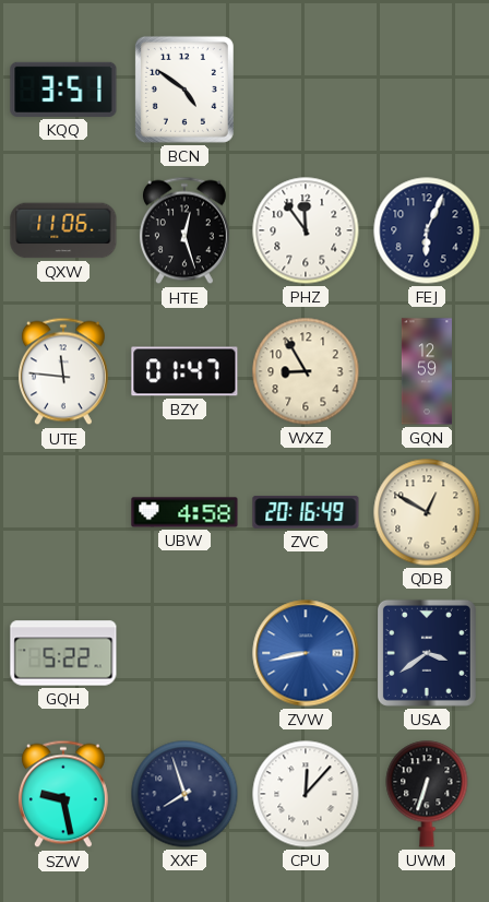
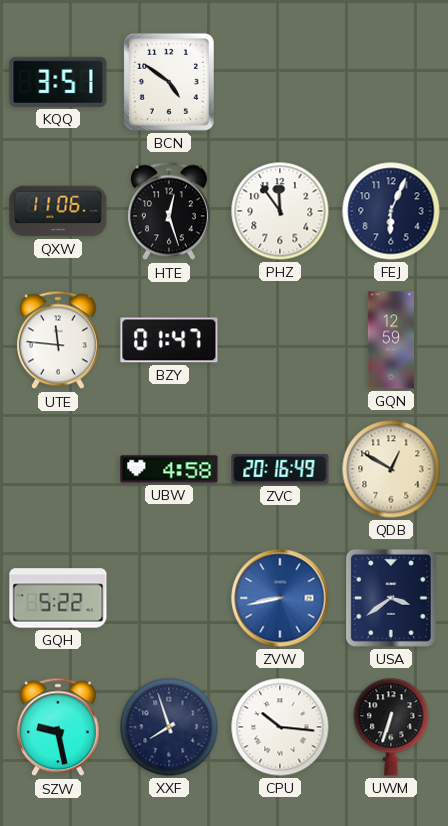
WXZ: 8:55 -> none
CPU: 12:07 -> 10:16
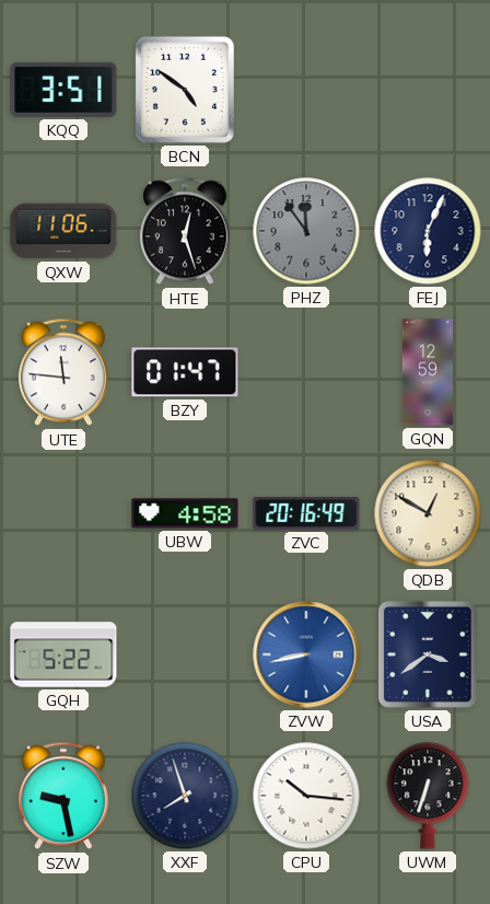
PHZ dial: white -> grey
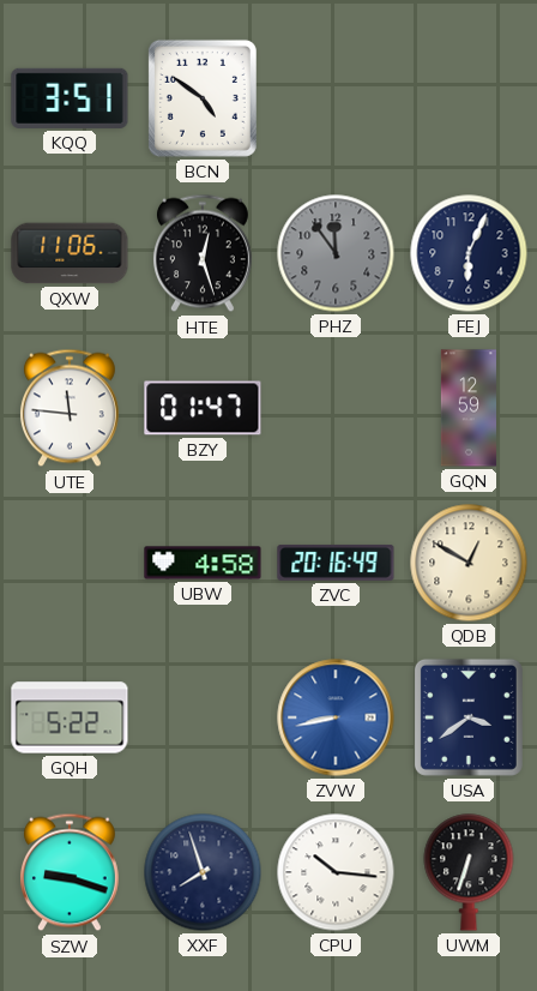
SZW: 9:28 -> 9:18
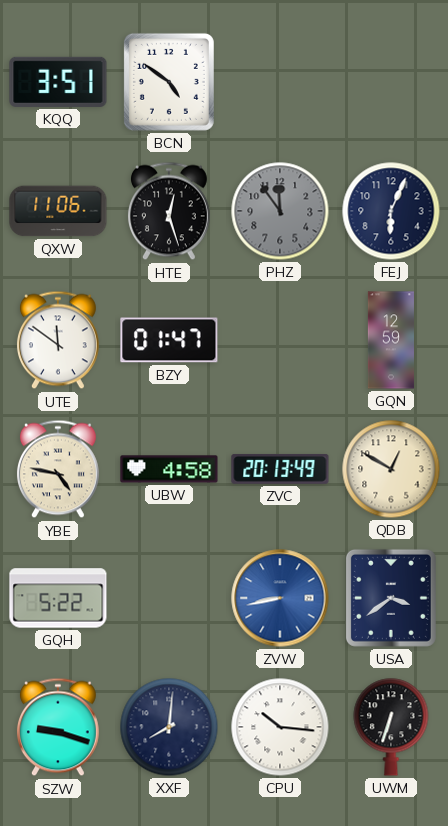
UTE: 11:46 -> 11:51
YBE: none -> 4:47
ZVC: 20:16 -> 20:13
XXF: 7:57 -> 8:01
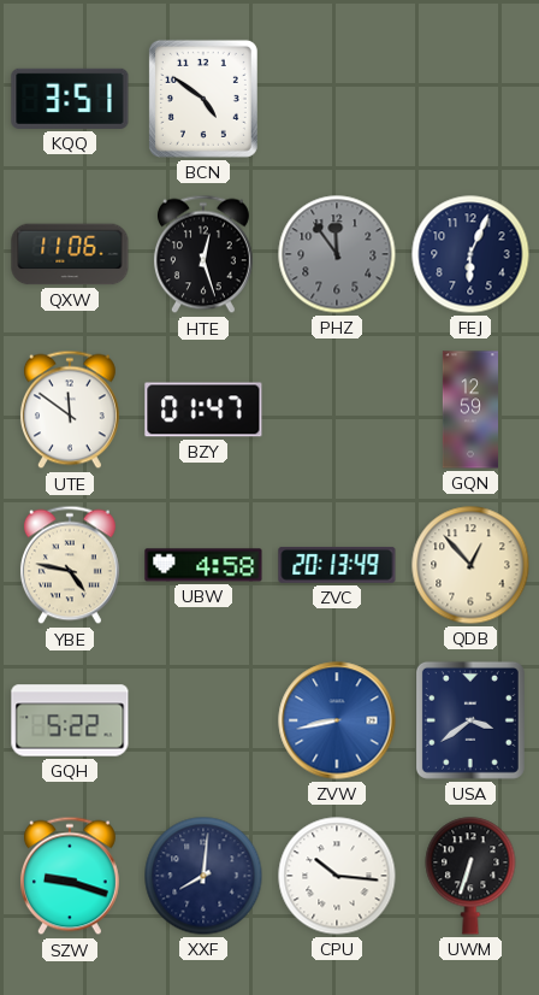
QDB: 12:50 -> 12:53
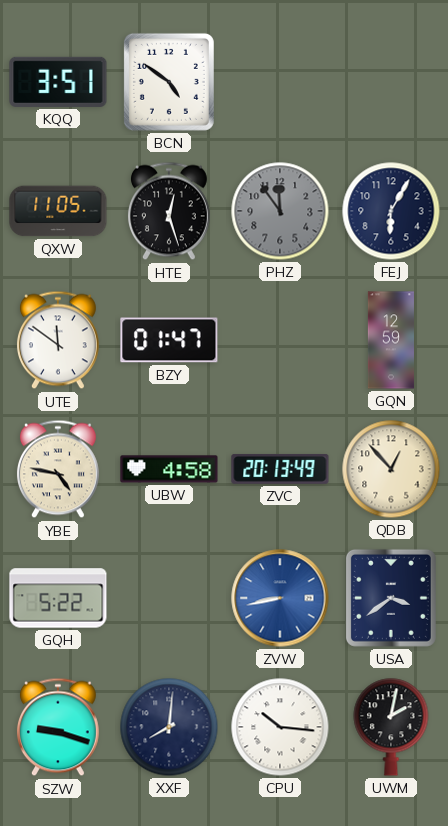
QXW: 11:06 -> 11:05
FEJ: 6:04 -> 6:05
UWM: 6:33 -> 2:02
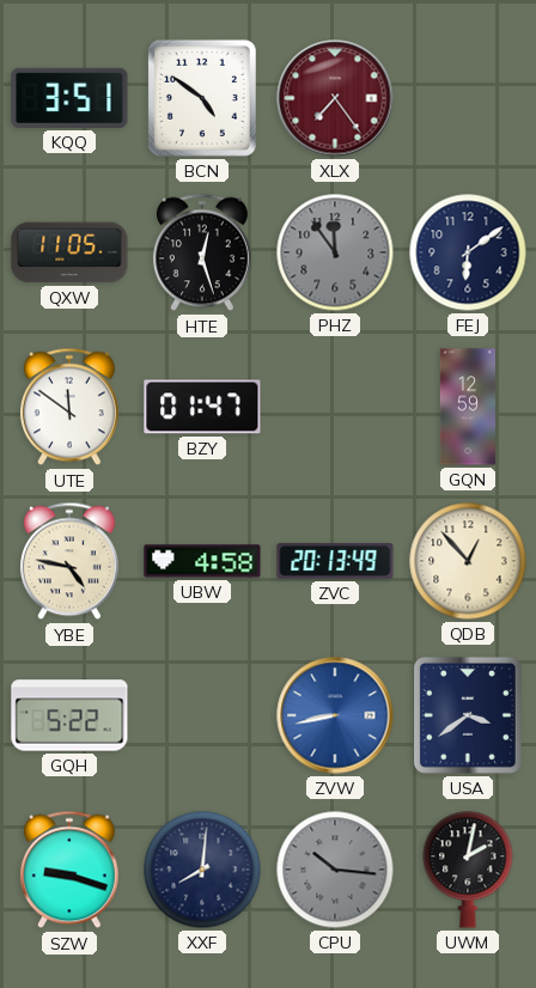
XLX: none -> 7:24
FEJ: 6:05 -> 6:09
CPU dial: white -> grey
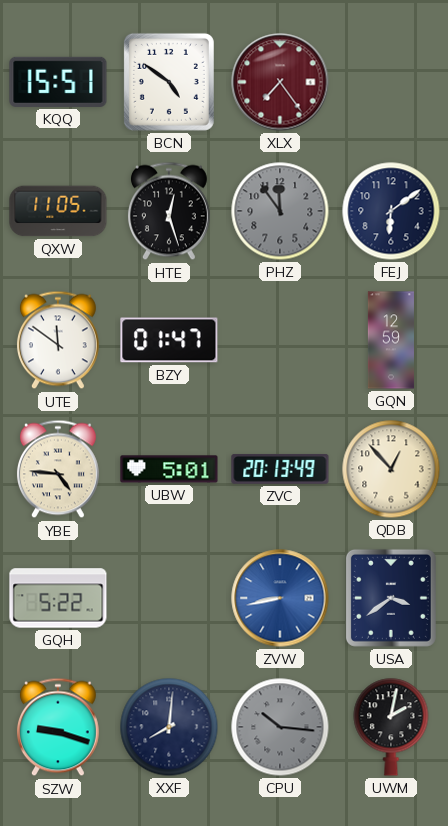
KQQ: 3:51 -> 15:51
YBE: 4:47 -> 4:46
UBW: 4:58 -> 5:01
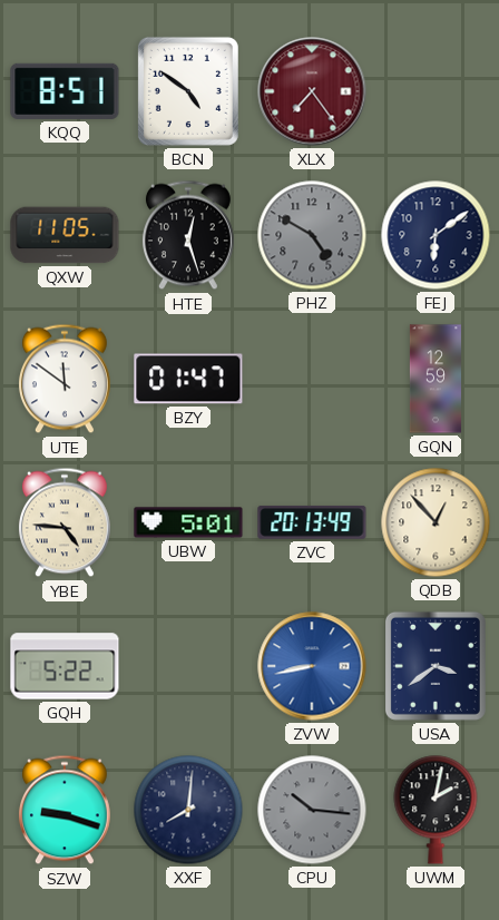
KQQ: 15:51 -> 8:51
PHZ: 11:54 -> 4:50
